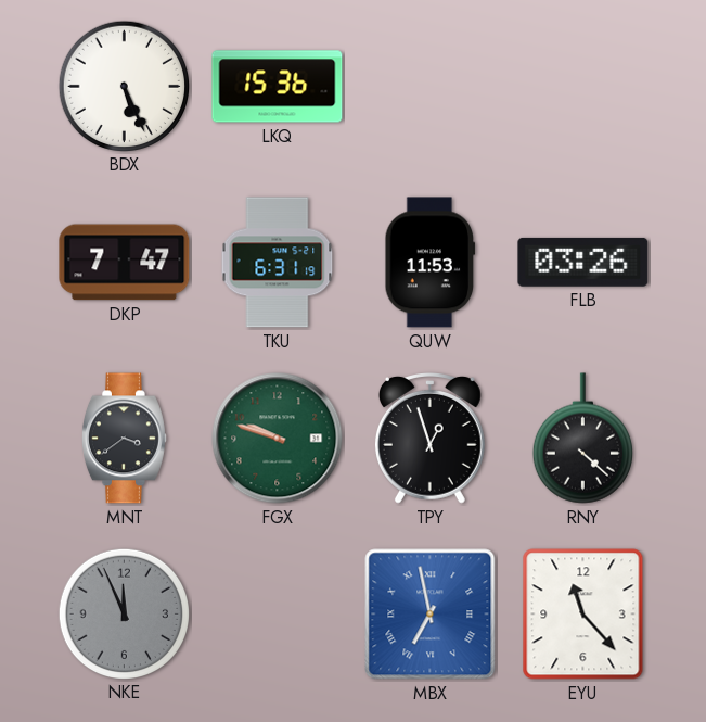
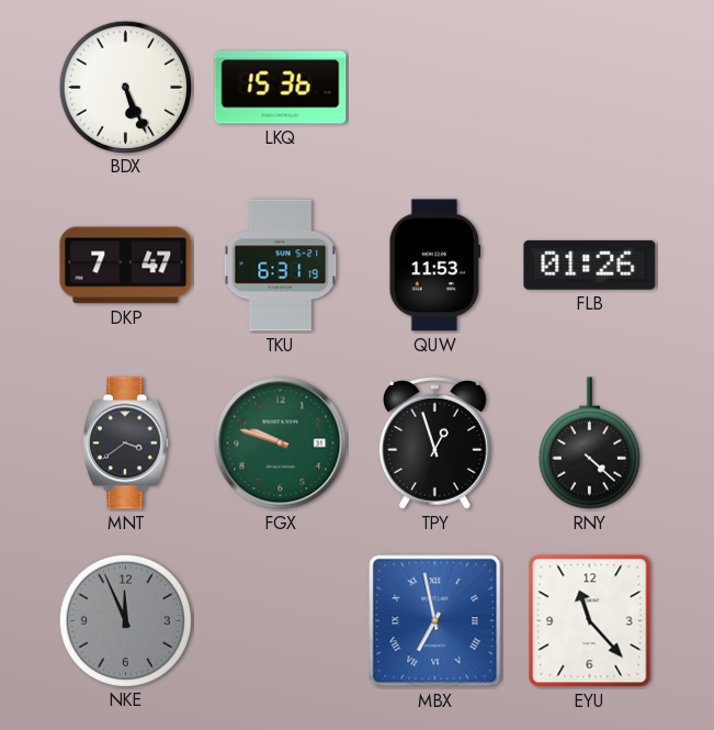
FLB: 03:26 -> 01:26
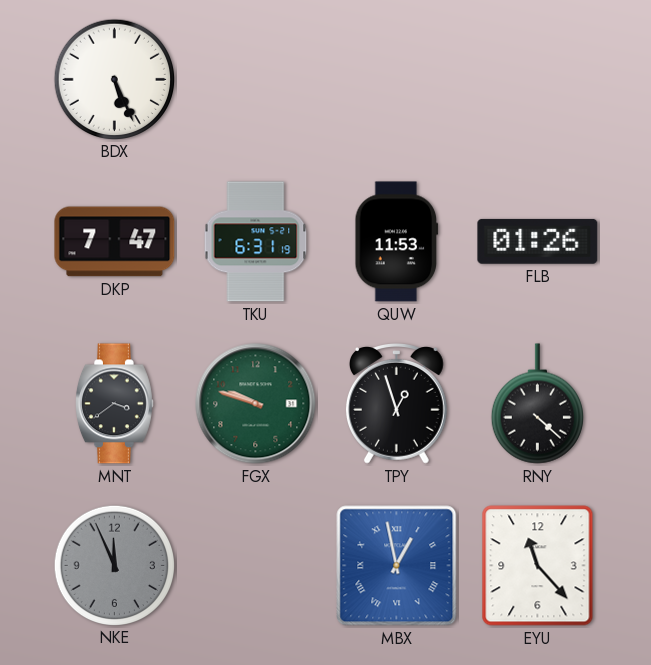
LKQ: 15:36 -> none
MBX: 6:58 -> 12:58
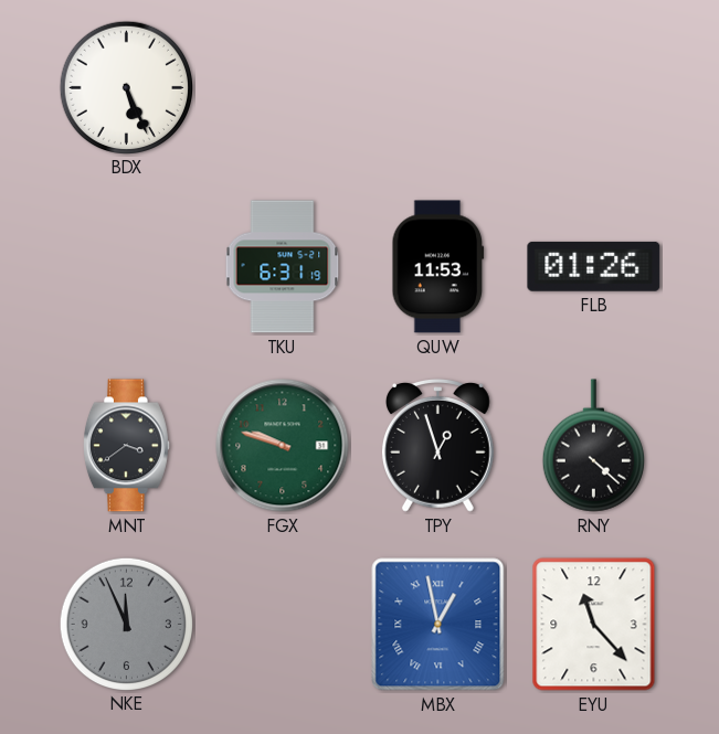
DKP: 7:47 -> none
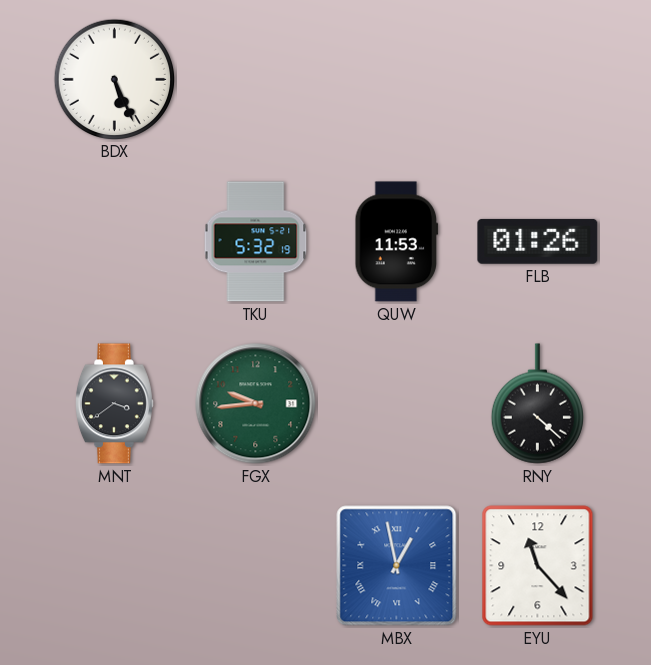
TKU: 6:31 -> 5:32
FGX: 9:48 -> 9:44
TPY: 12:57 -> none
NKE: 11:56 -> none
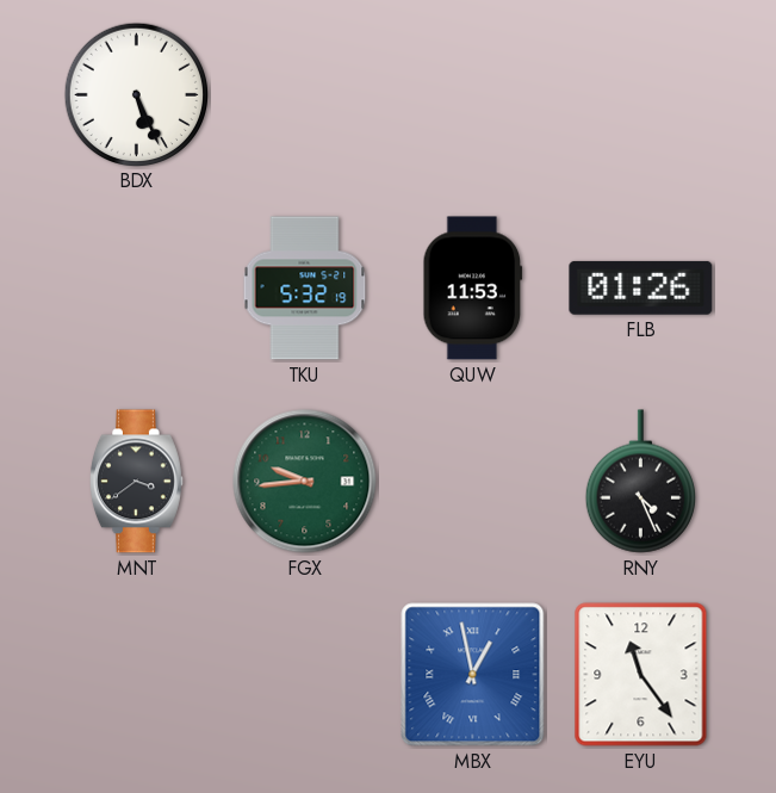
RNY: 4:22 -> 4:26
EYU: 11:23 -> 11:24
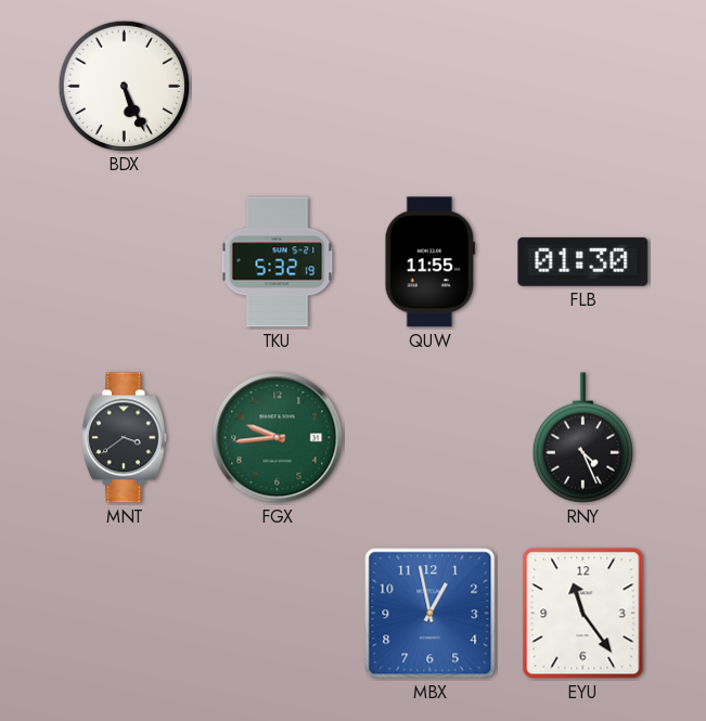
QUW: 11:53 -> 11:55
FLB: 01:26 -> 01:30
MBX numerals: Roman -> Arabic
